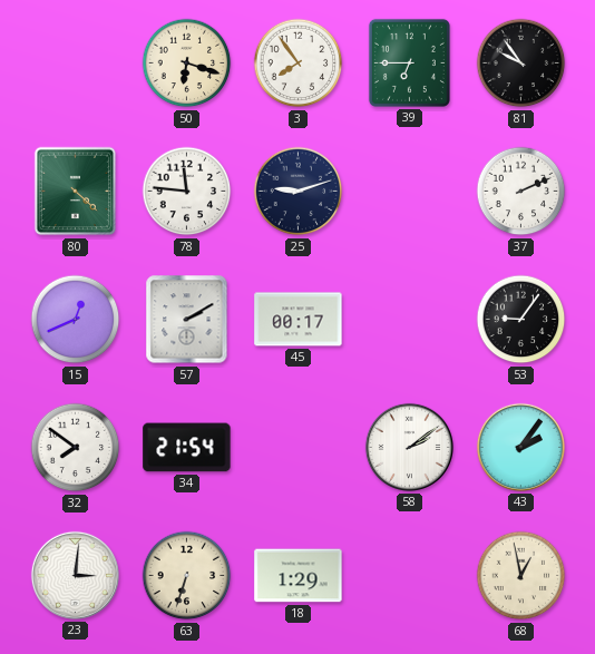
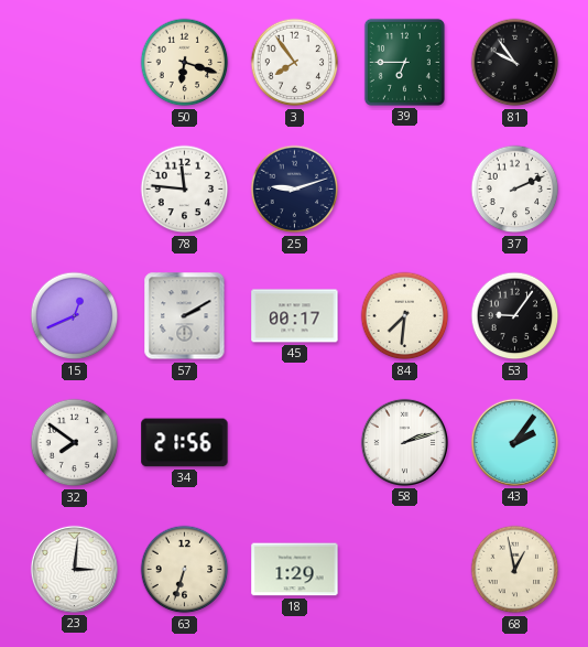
80: 4:22 -> none
84: none -> 7:31
34: 21:54 -> 21:56
58: 2:09 -> 2:12
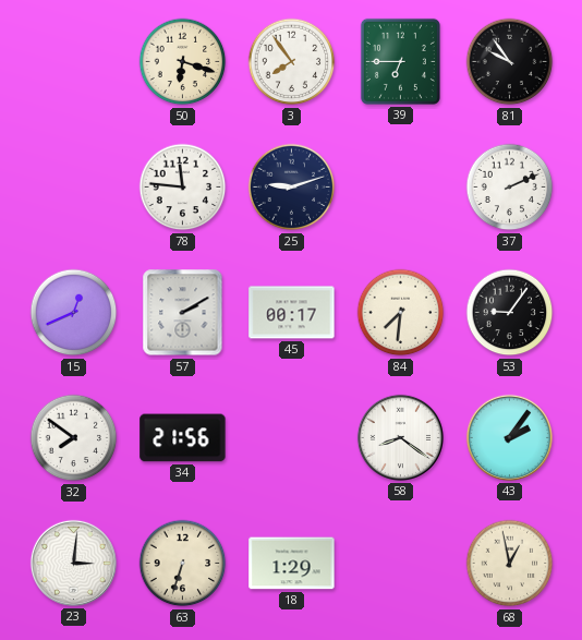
58: 2:12 -> 8:21
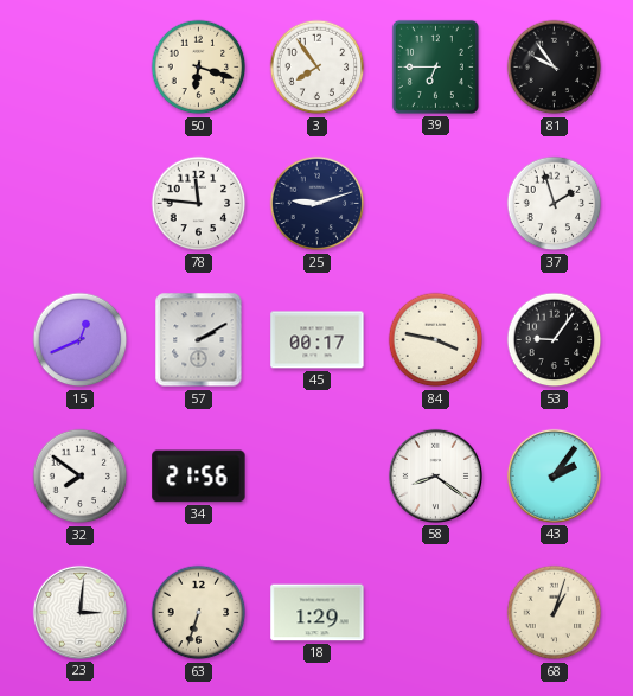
37: 2:11 -> 1:57
84: 7:31 -> 3:47
68: 12:58 -> 1:03
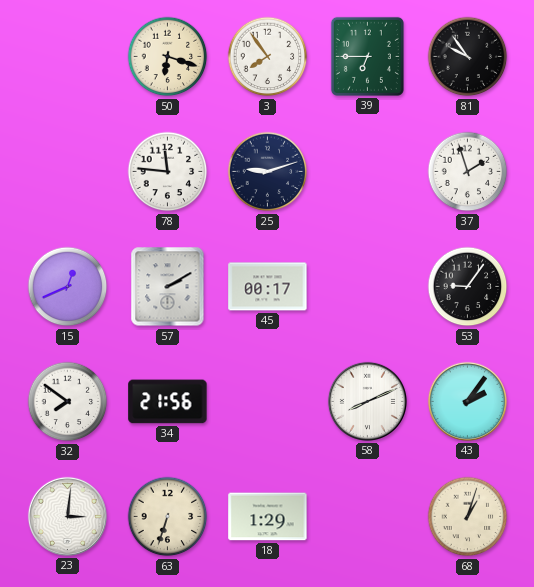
84: 3:47 -> none
58: 8:21 -> 8:11
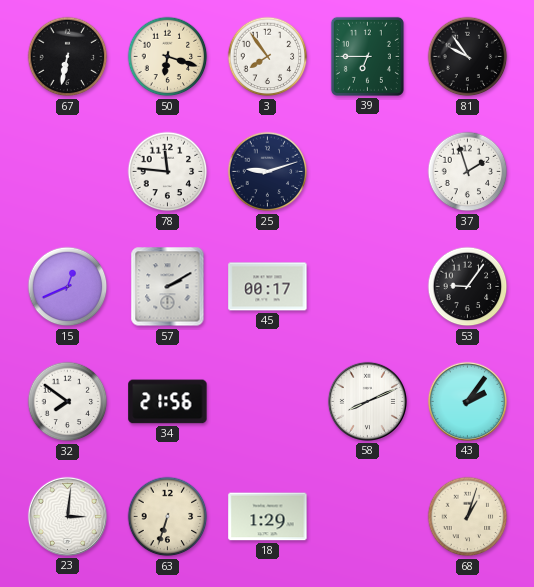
67: none -> 6:32
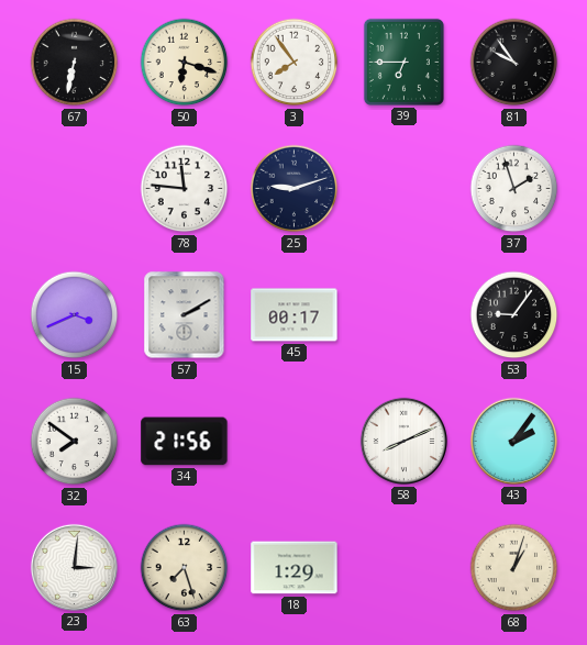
15: 12:41 -> 3:41
63: 6:33 -> 7:27
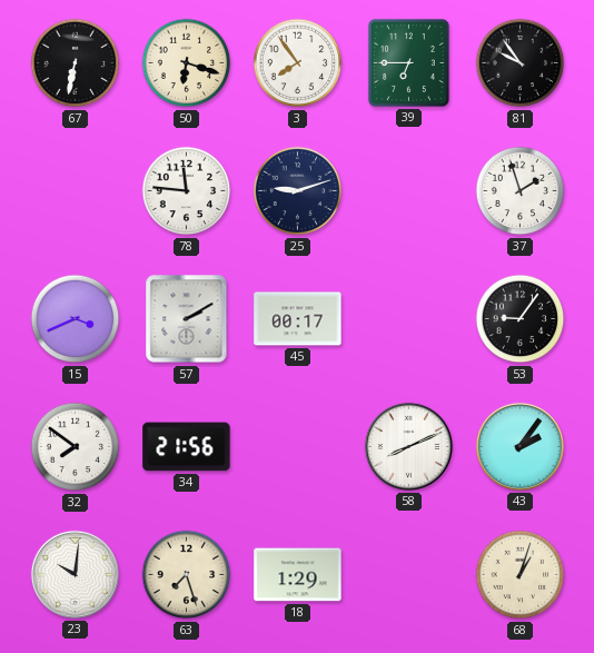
23: 3:01 -> 10:01
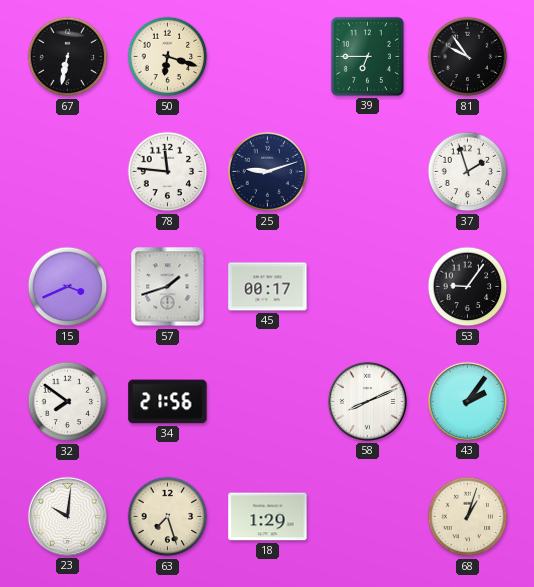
3: 7:54 -> none
57: 2:10 -> 1:42
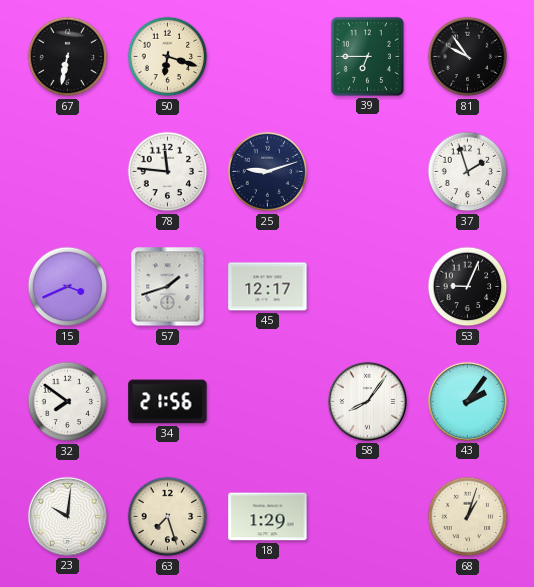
45: 00:17 -> 12:17
53: 9:06 -> 9:04
58: 8:11 -> 8:06
